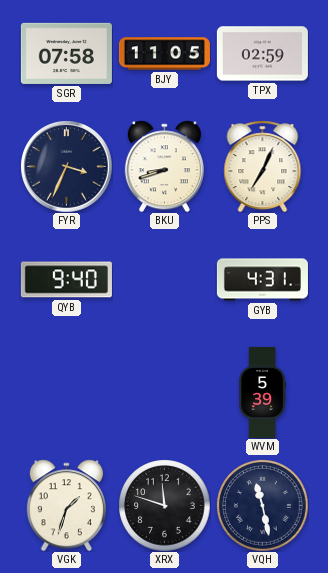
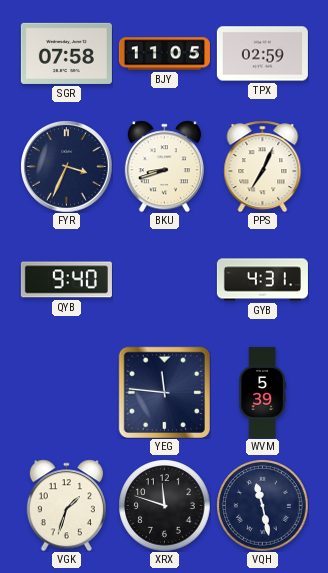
YEG: none -> 11:46
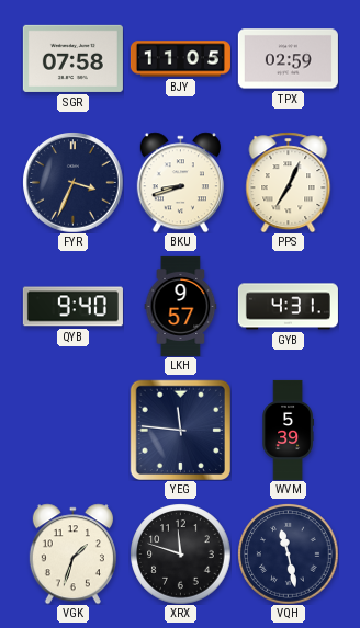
LKH: none -> 9:57
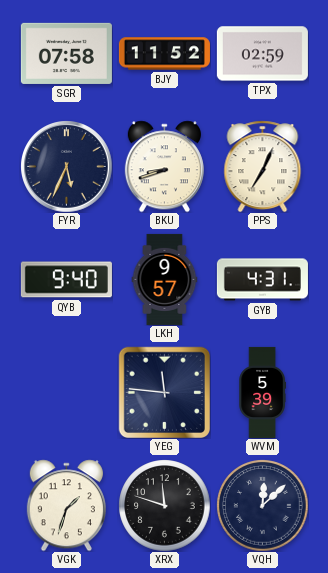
BJY: 11:05 -> 11:52
FYR: 3:34 -> 5:34
VQH: 11:28 -> 12:08
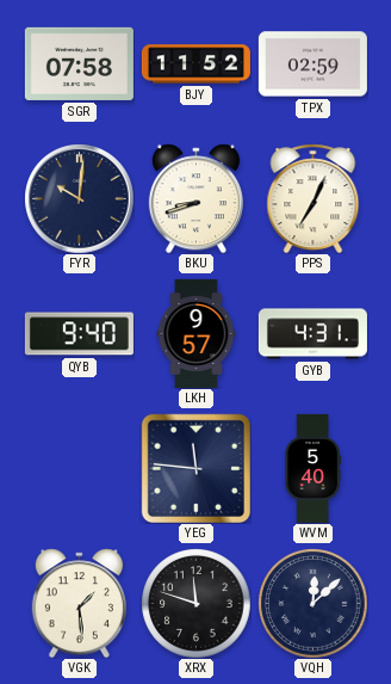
FYR: 5:34 -> 10:01
WVM: 5:39 -> 5:40
VGK: 1:33 -> 1:29
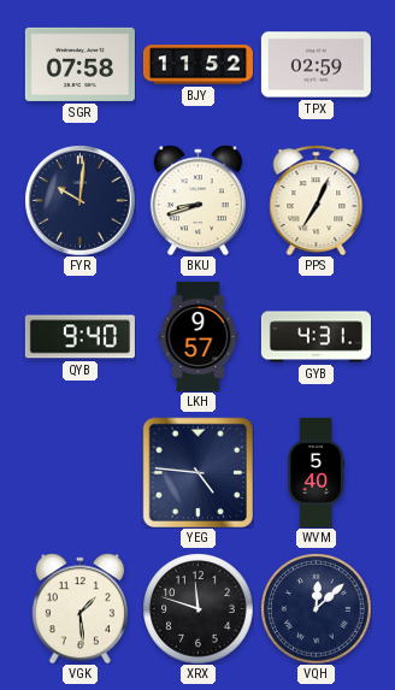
YEG: 11:46 -> 4:46
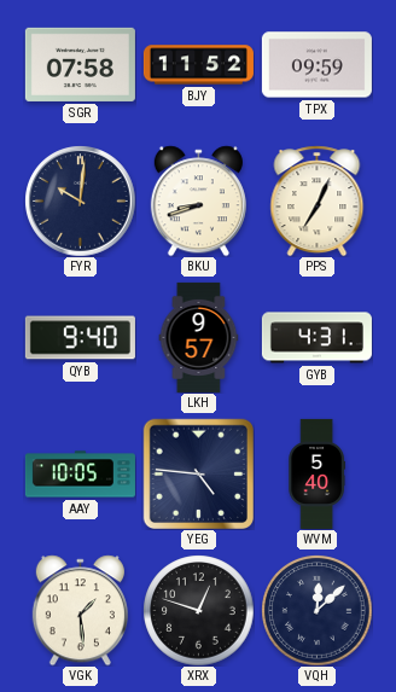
TPX: 02:59 -> 09:59
AAY: none -> 10:05
XRX: 11:48 -> 12:48
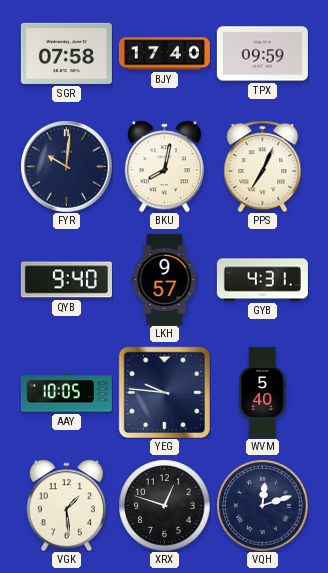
BJY: 11:52 -> 17:40
BKU: 8:42 -> 8:02
YEG: 4:46 -> 9:46
VQH: 12:08 -> 12:12
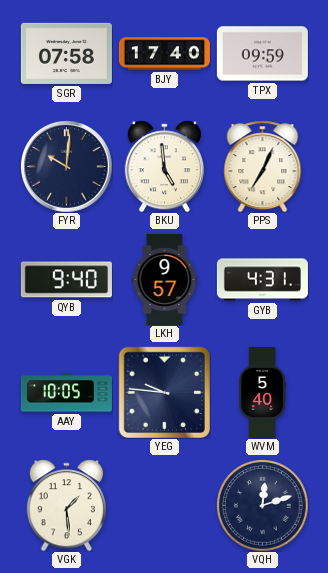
BKU: 8:02 -> 4:59
XRX: 12:48 -> none
